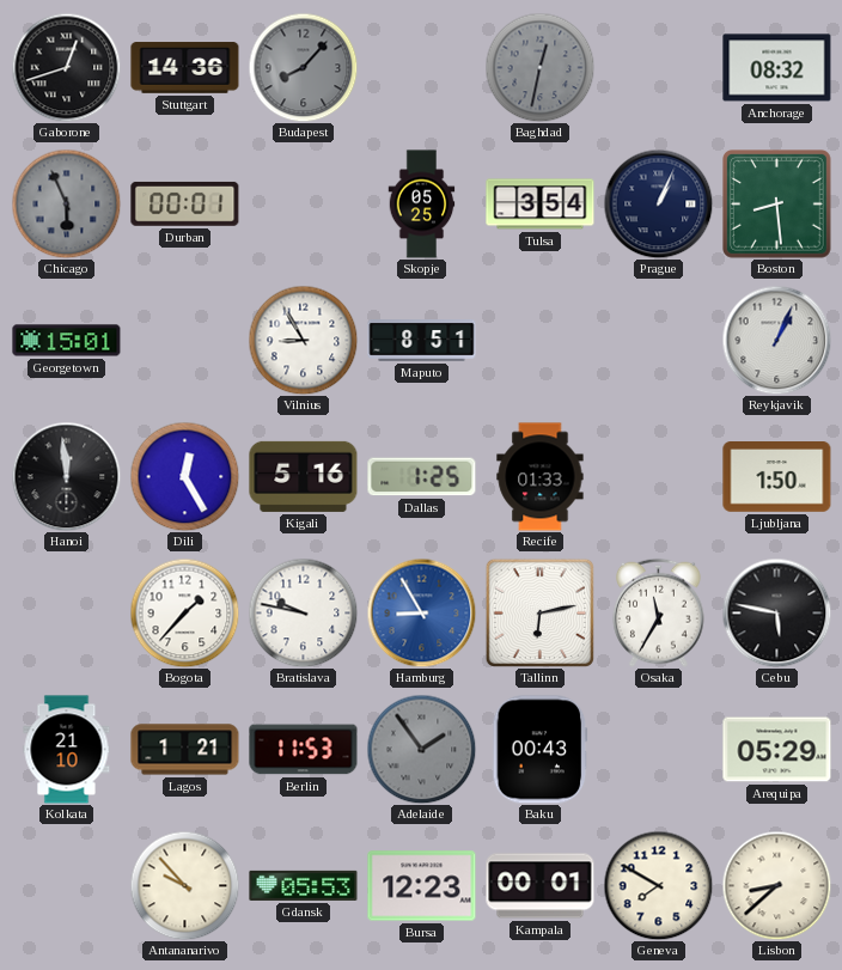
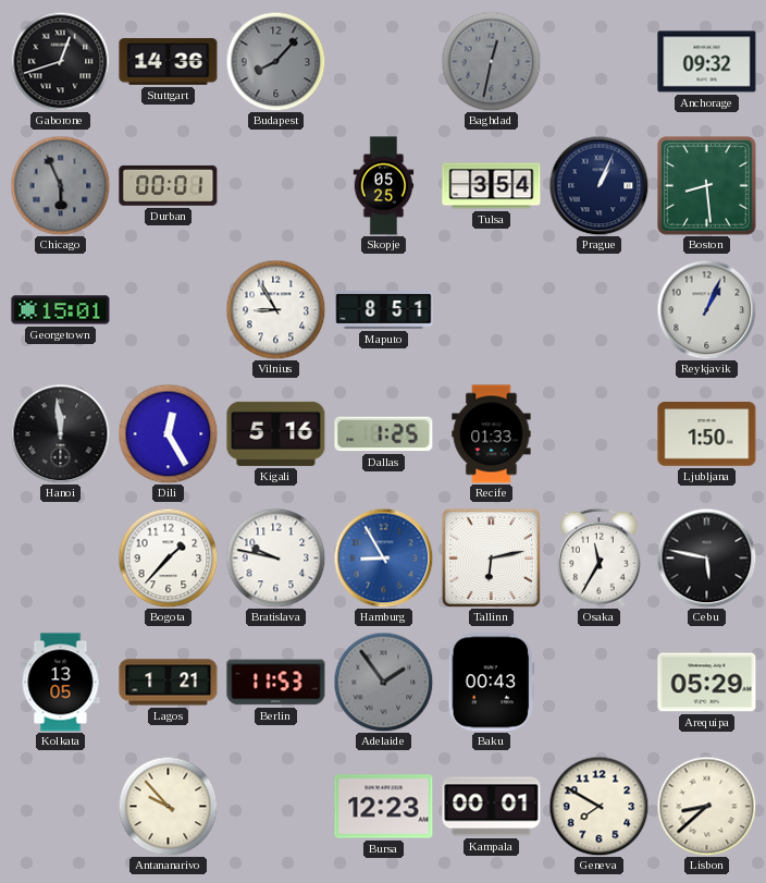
Anchorage: 08:32 -> 09:32
Kolkata: 21:10 -> 13:05
Gdansk: 05:53 -> none
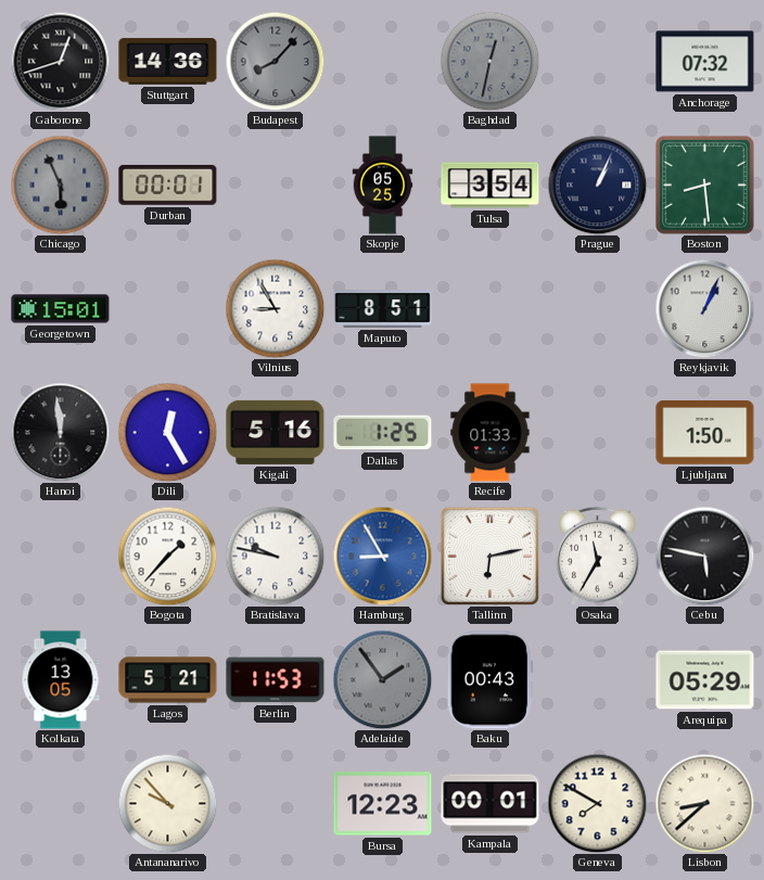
Anchorage: 09:32 -> 07:32
Lagos: 1:21 -> 5:21
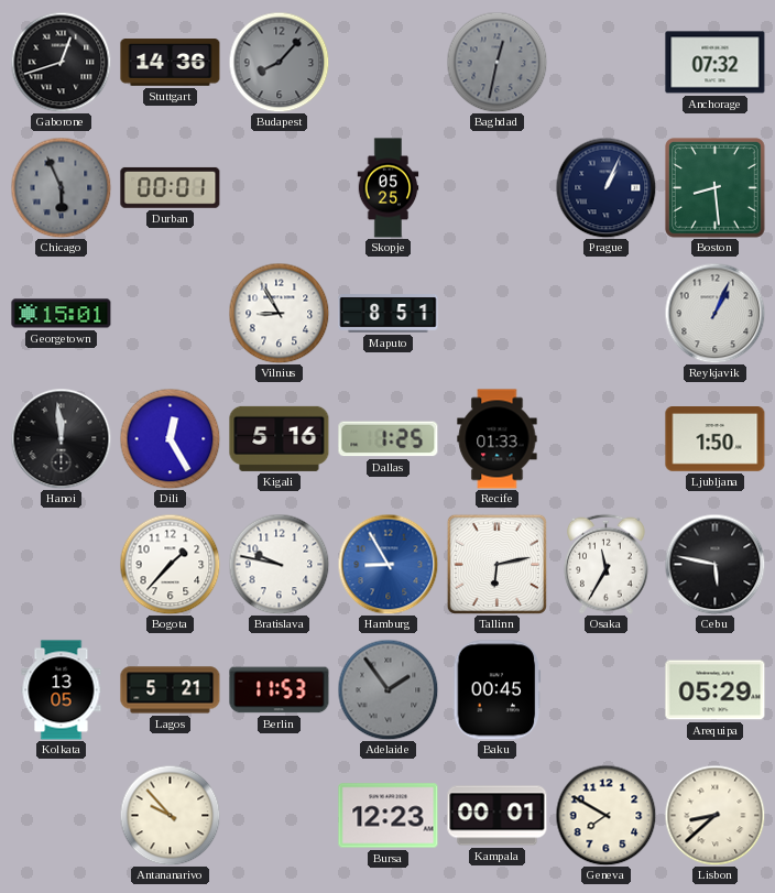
Tulsa: 3:54 -> none
Baku: 00:43 -> 00:45
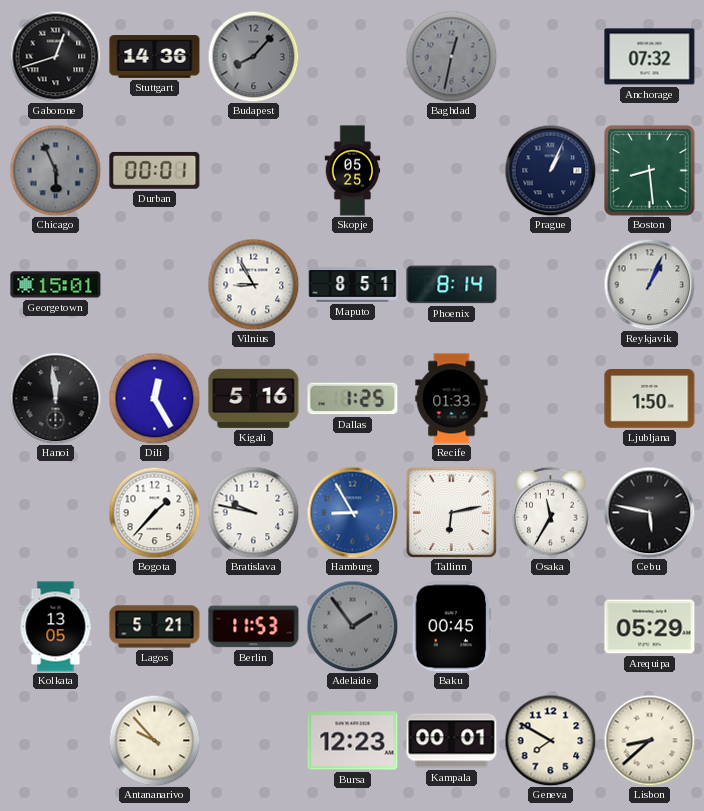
Phoenix: none -> 8:14
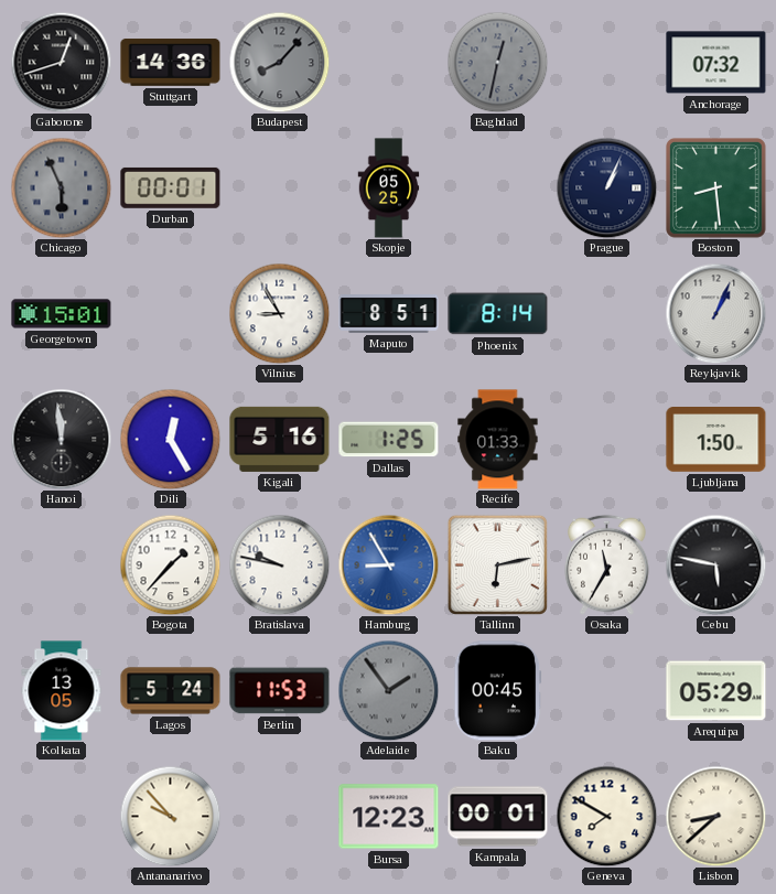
Lagos: 5:21 -> 5:24
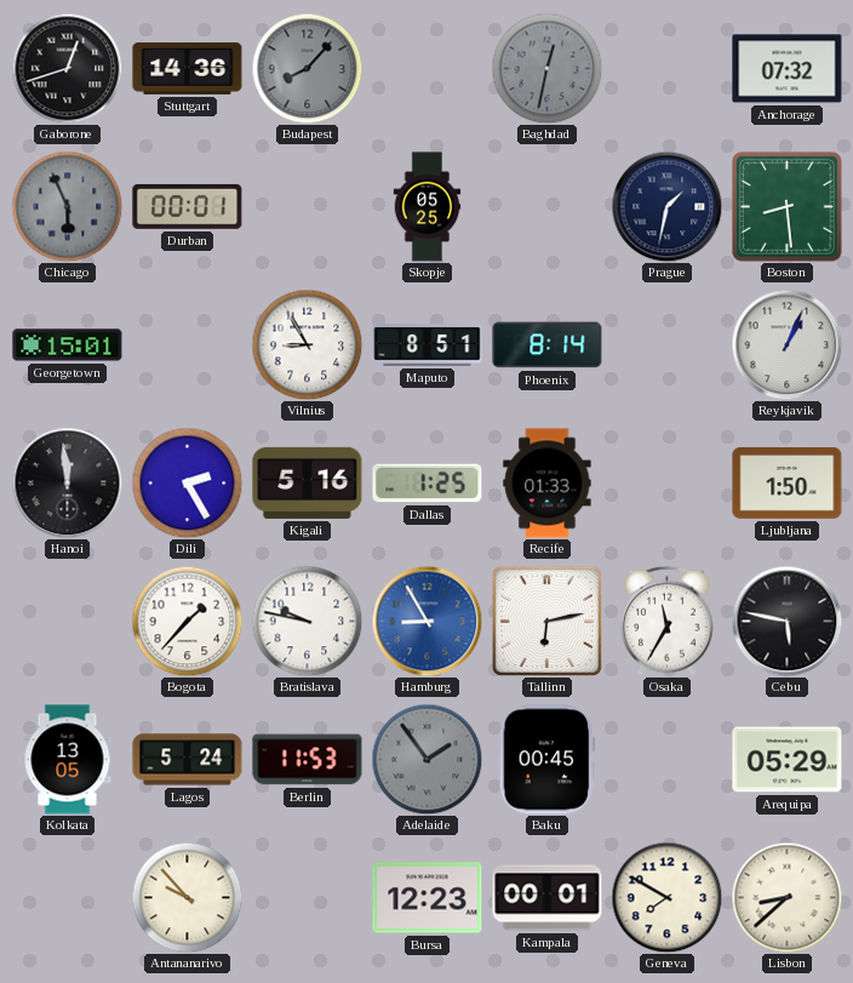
Prague: 1:04 -> 1:32
Dili: 12:25 -> 2:25
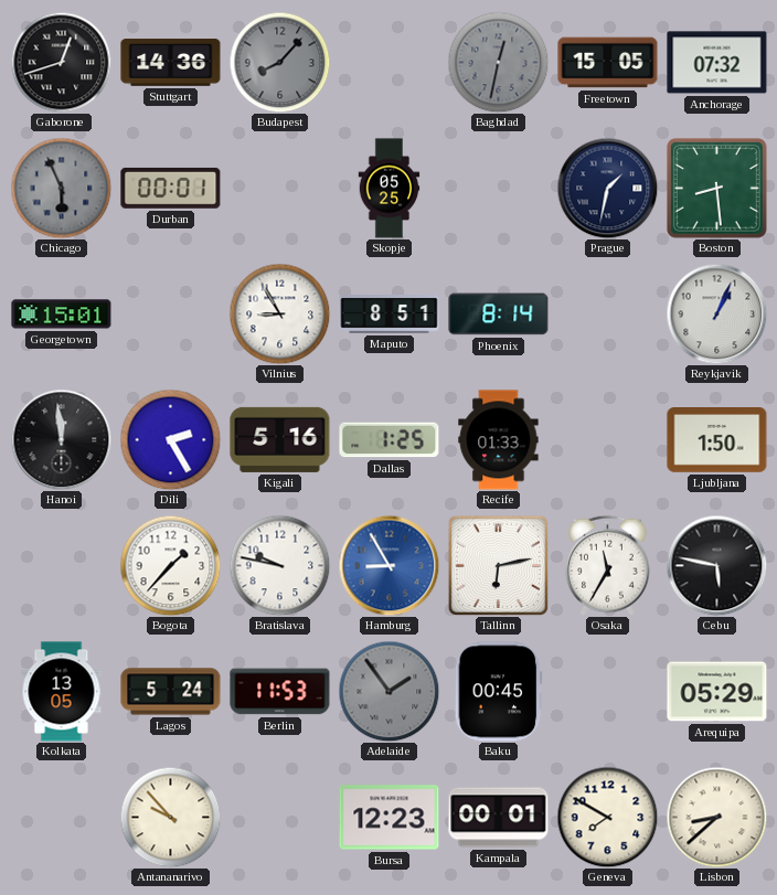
Freetown: none -> 15:05
